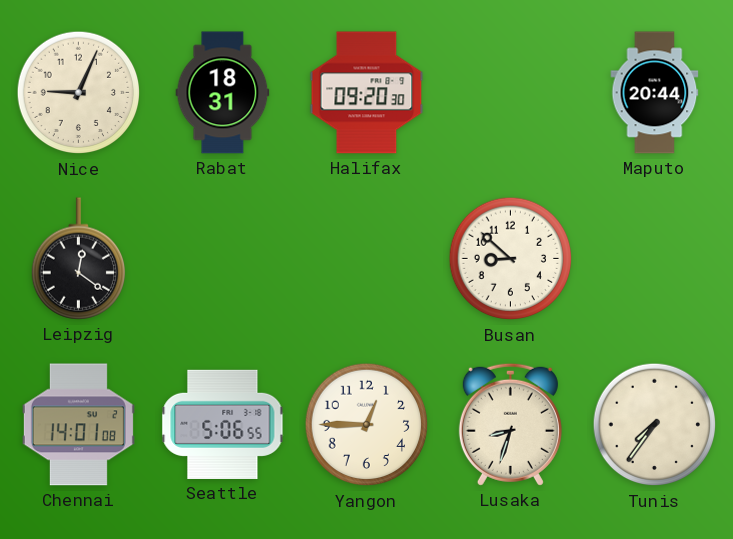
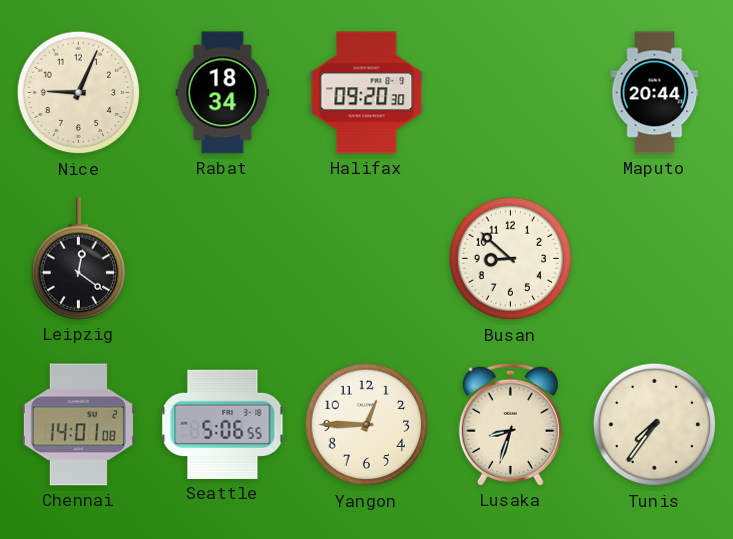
Rabat: 18:31 -> 18:34
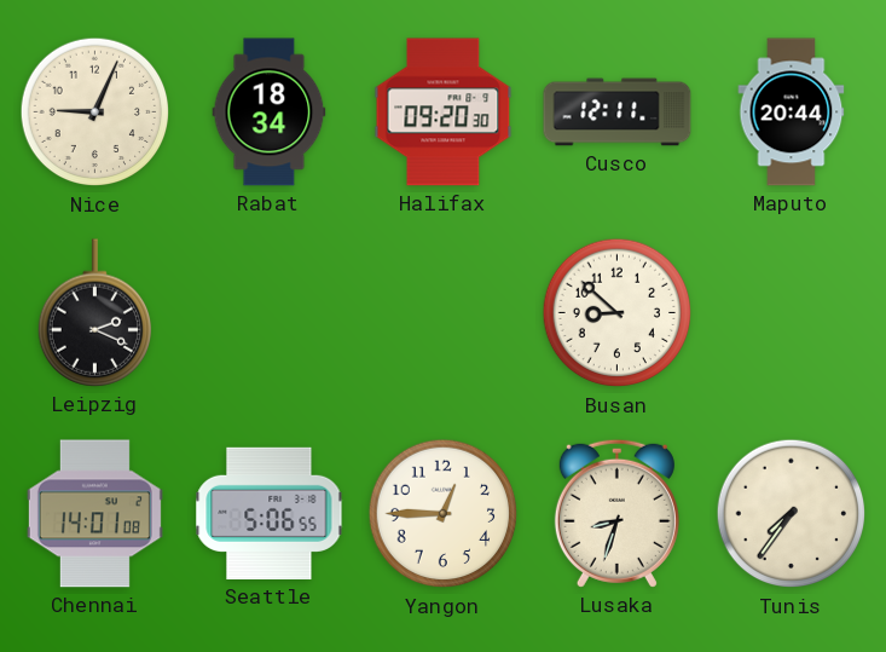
Cusco: none -> 12:11
Leipzig: 12:21 -> 2:19
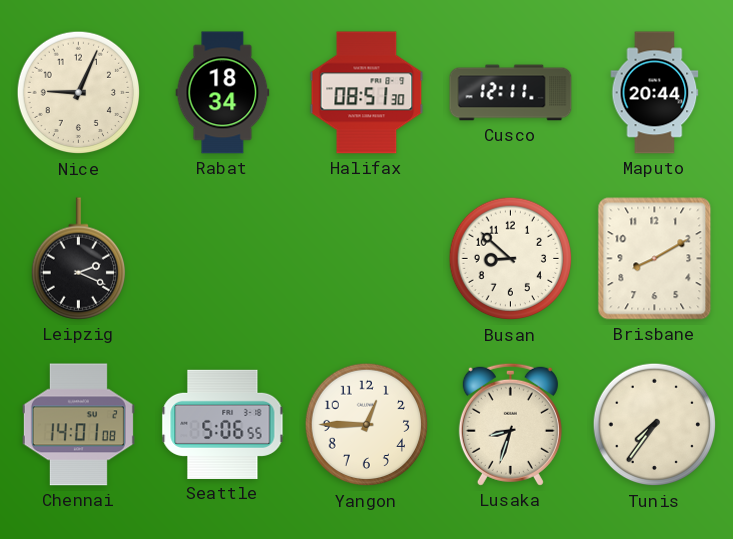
Halifax: 09:20 -> 08:51
Brisbane: none -> 8:10
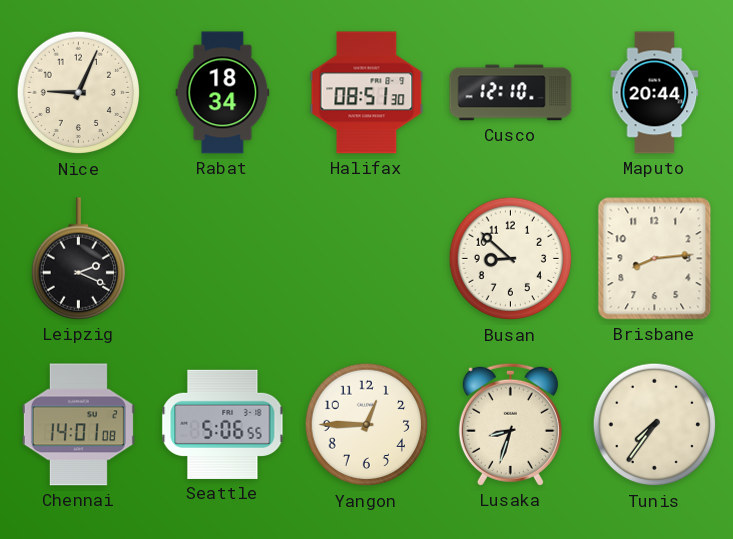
Cusco: 12:11 -> 12:10
Brisbane: 8:10 -> 8:14
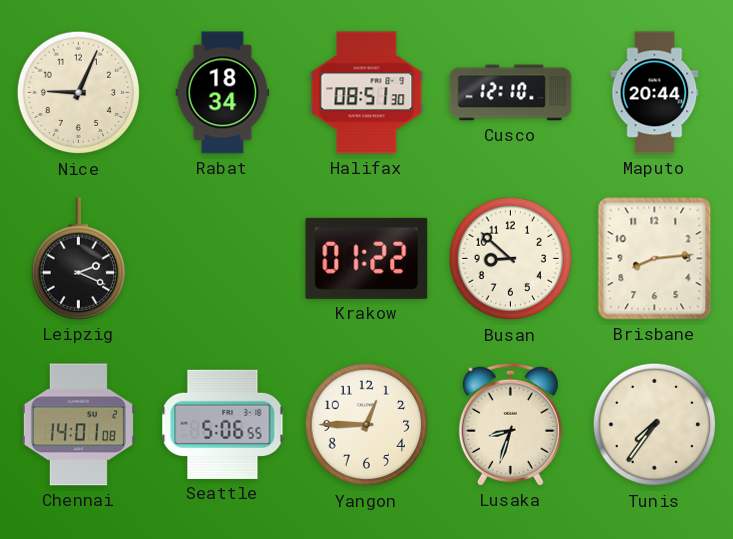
Krakow: none -> 01:22
